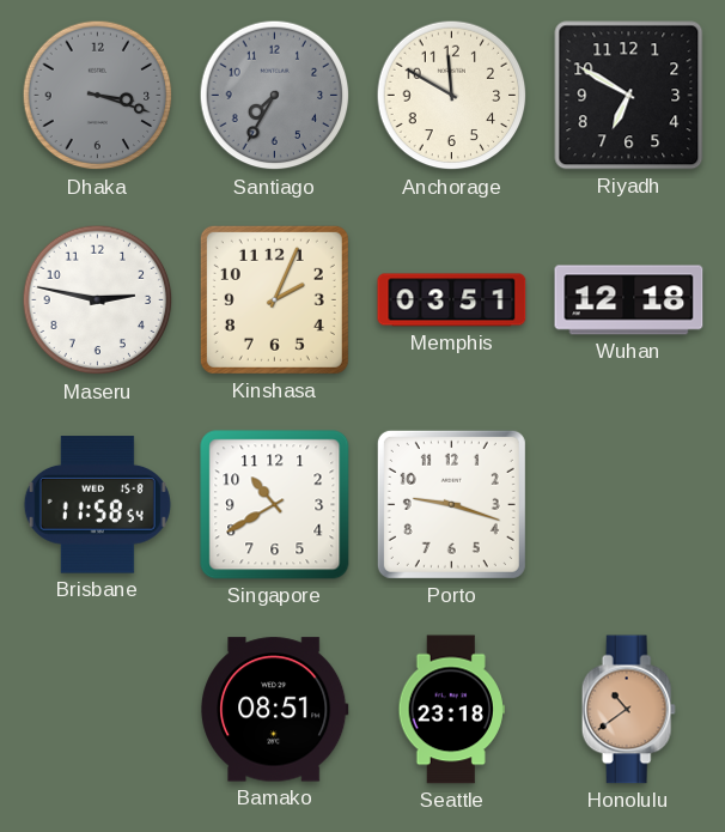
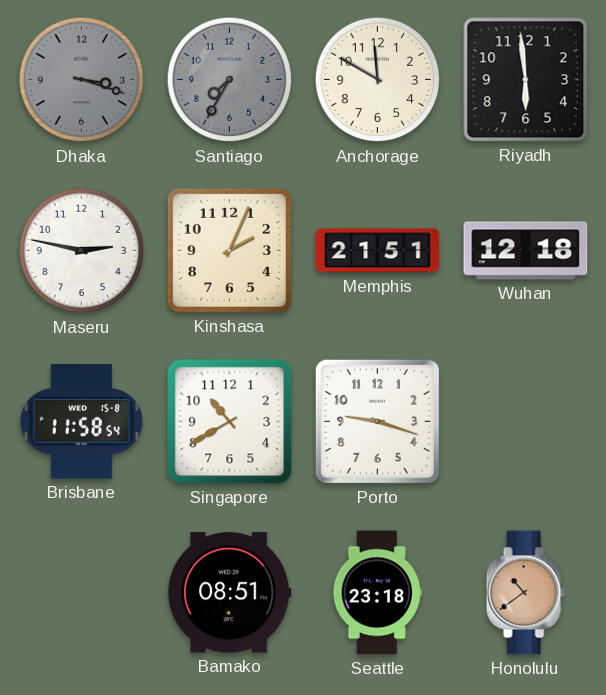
Riyadh: 6:50 -> 5:59
Memphis: 03:51 -> 21:51
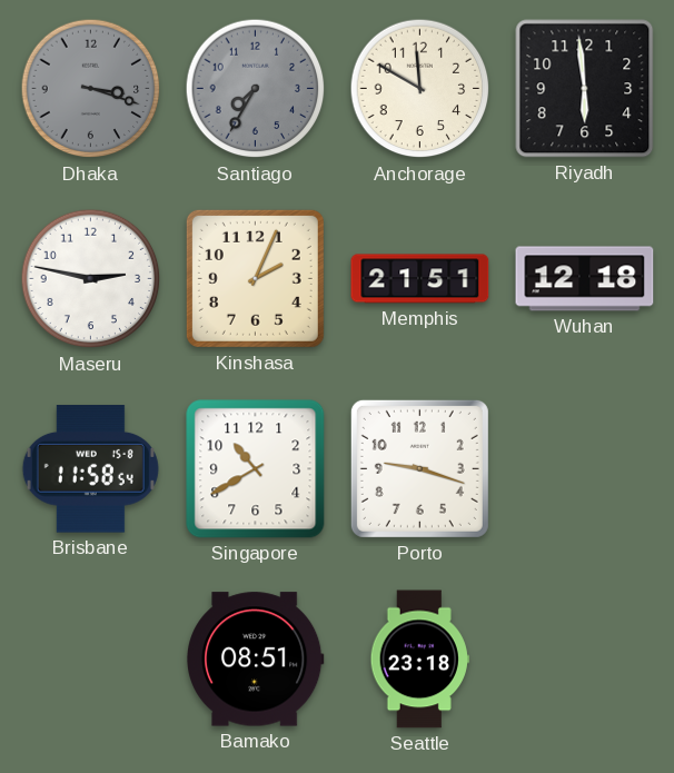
Honolulu: 10:39 -> none
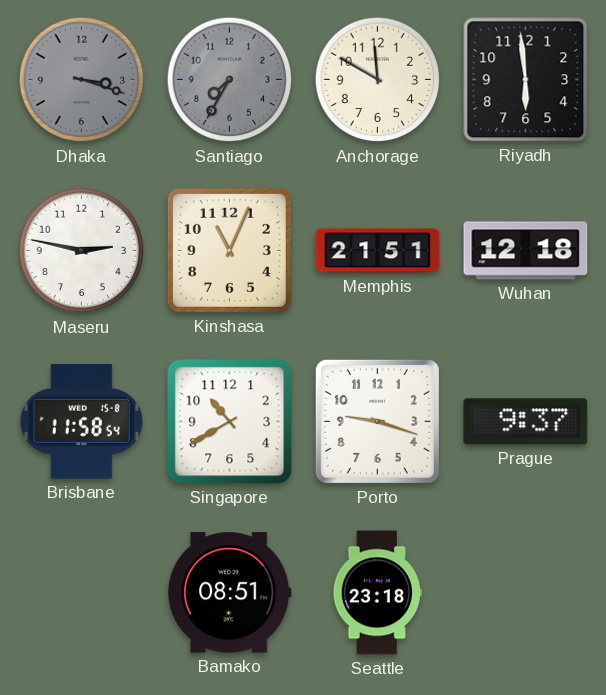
Kinshasa: 2:04 -> 11:04
Prague: none -> 9:37
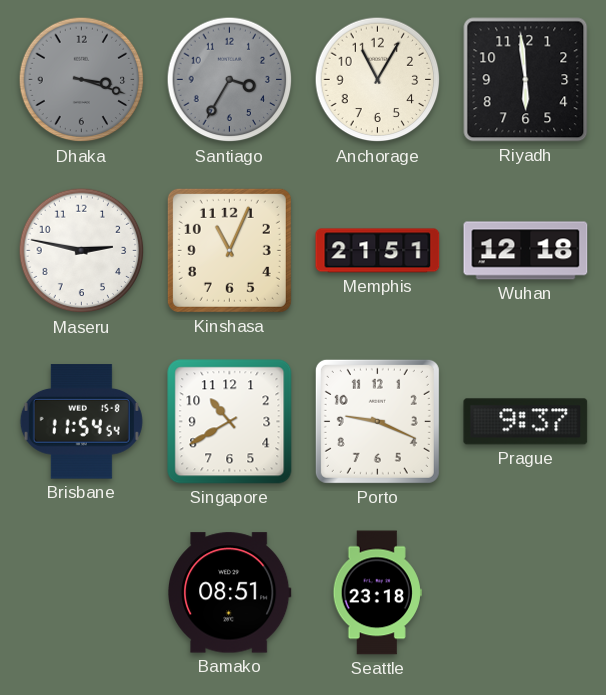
Santiago: 7:35 -> 3:35
Anchorage: 11:50 -> 11:05
Brisbane: 11:58 -> 11:54
Porto: 9:18 -> 9:19
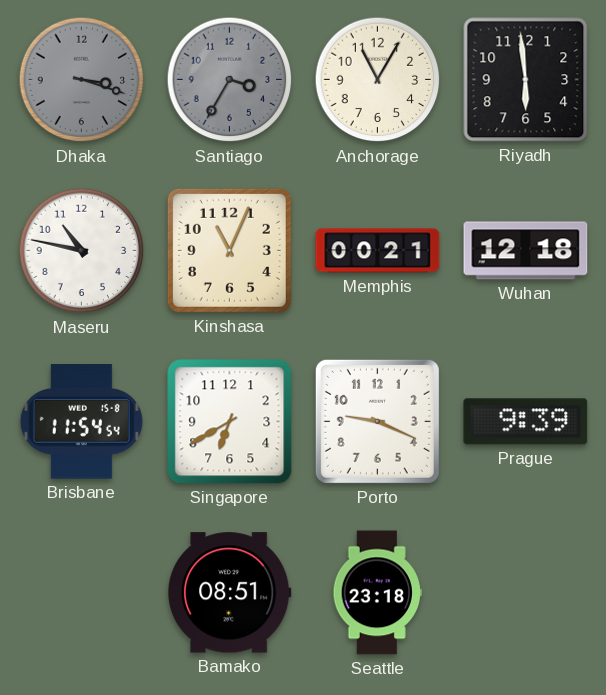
Maseru: 2:47 -> 10:47
Memphis: 21:51 -> 00:21
Singapore: 10:40 -> 6:40
Prague: 9:37 -> 9:39
